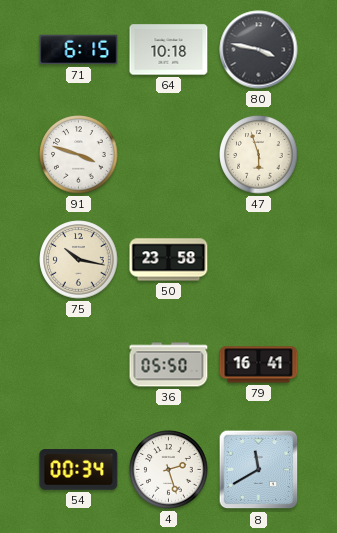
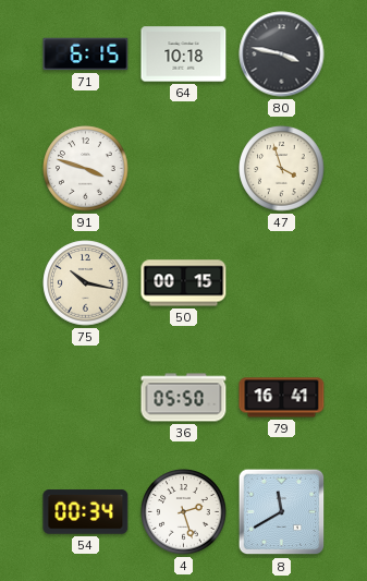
47: 5:57 -> 3:57
50: 23:58 -> 00:15
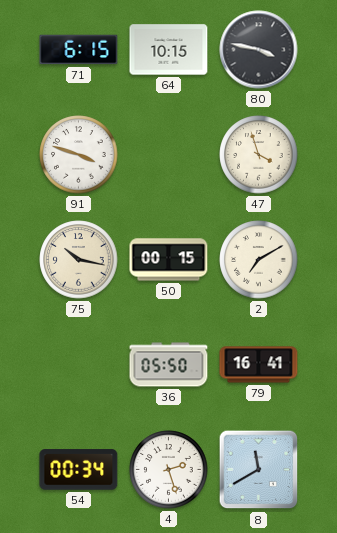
64: 10:18 -> 10:15
2: none -> 7:10
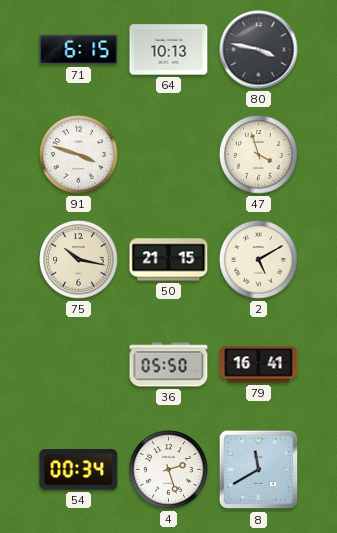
64: 10:15 -> 10:13
50: 00:15 -> 21:15
2: 7:10 -> 5:10
